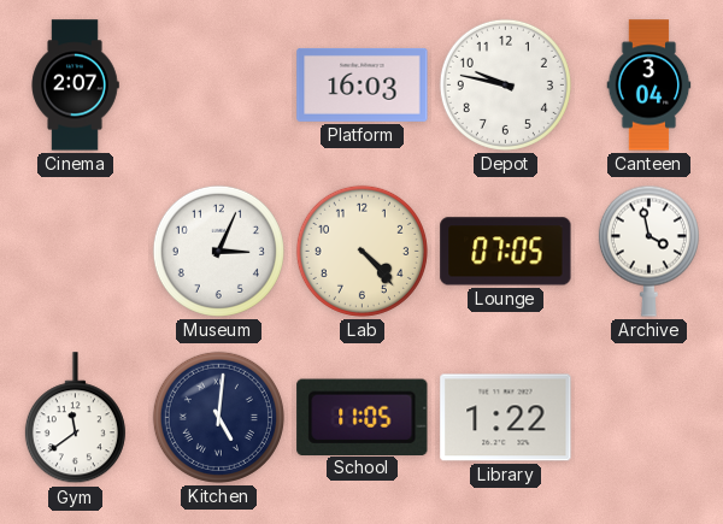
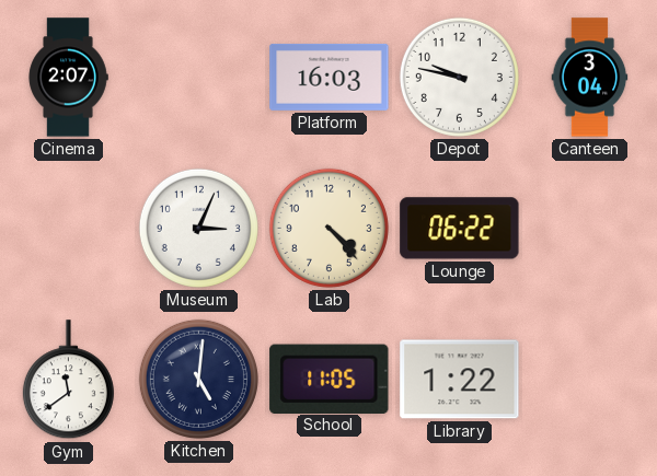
Lounge: 07:05 -> 06:22
Archive: 3:58 -> none
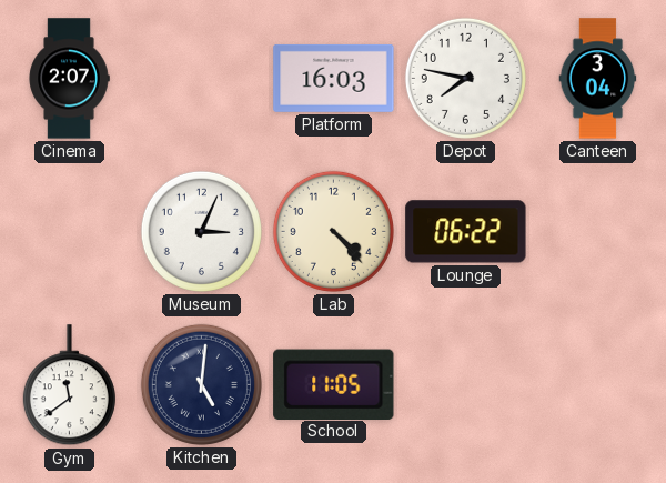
Depot: 9:47 -> 7:47
Library: 1:22 -> none
